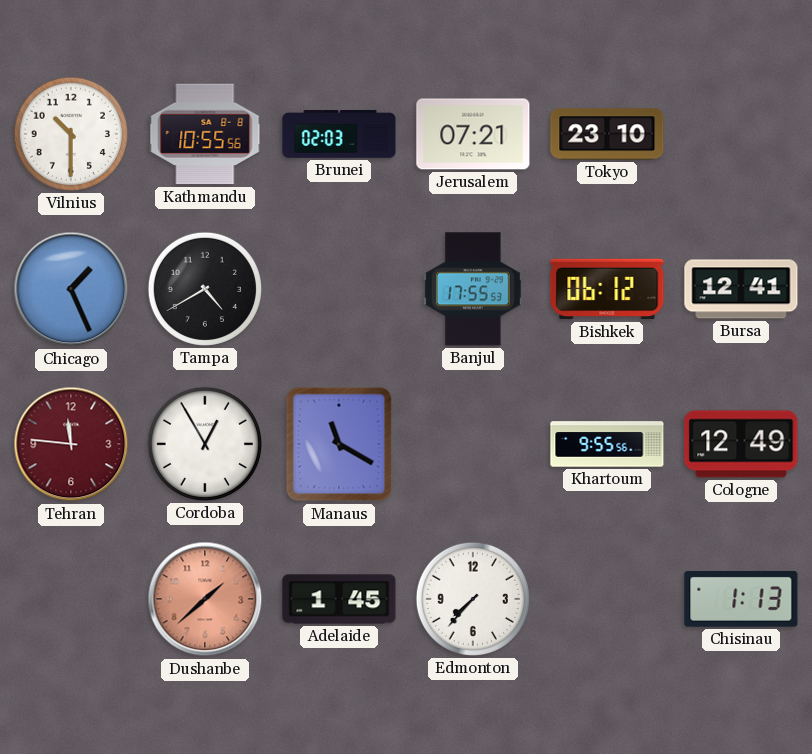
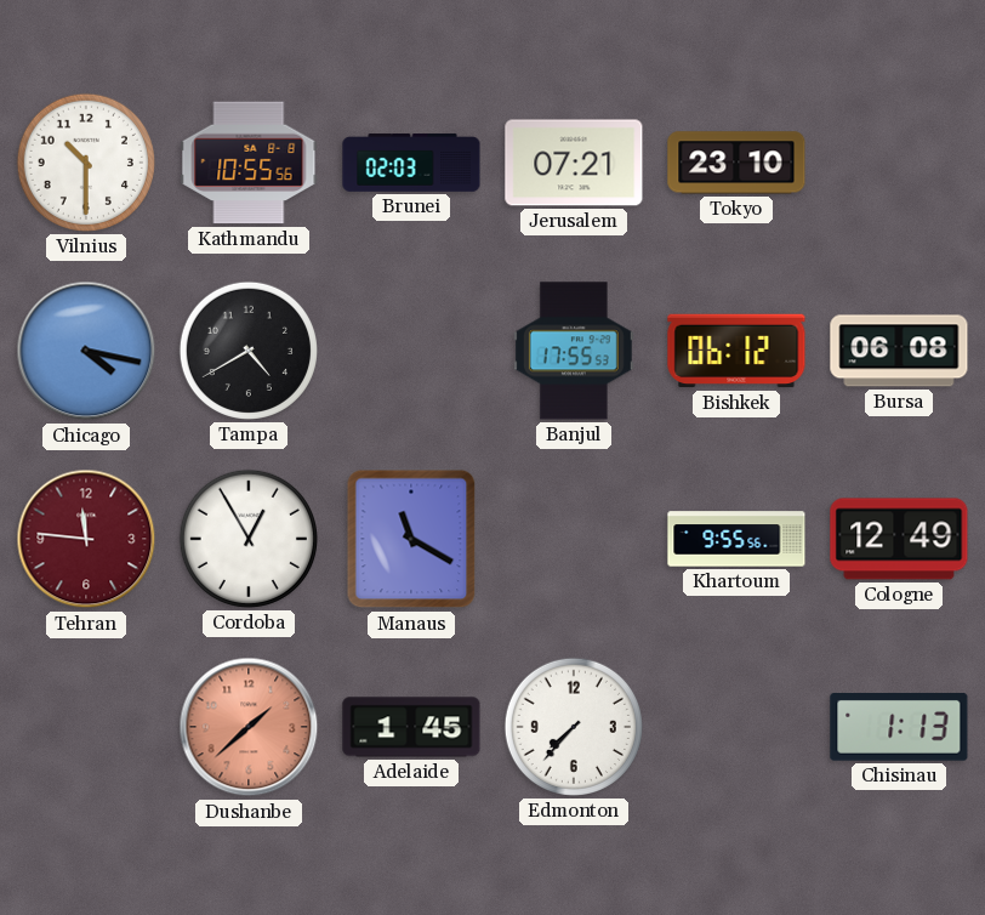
Chicago: 1:26 -> 4:17
Bursa: 12:41 -> 06:08
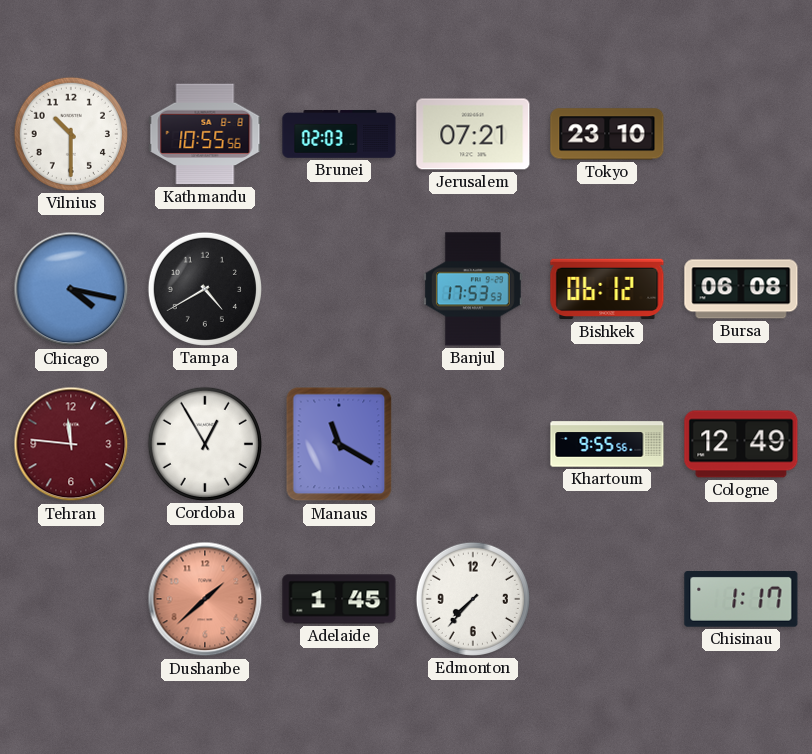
Banjul: 17:55 -> 17:53
Chisinau: 1:13 -> 1:17
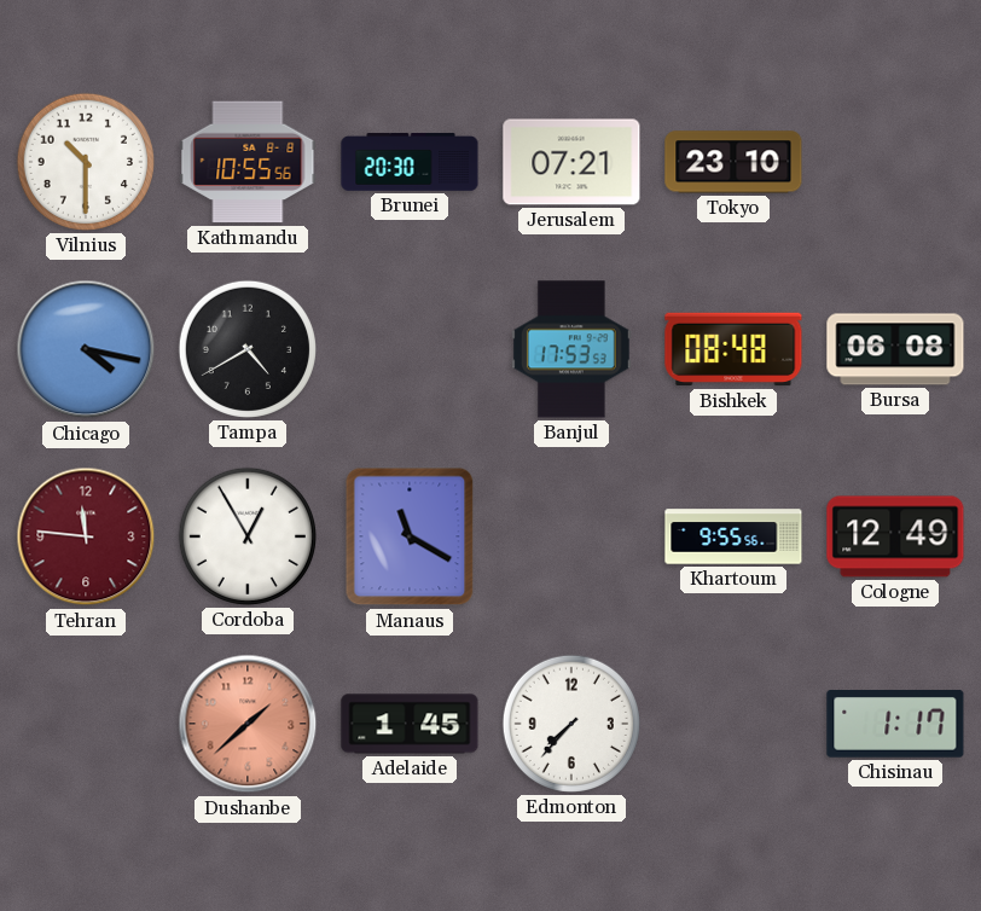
Brunei: 02:03 -> 20:30
Bishkek: 06:12 -> 08:48
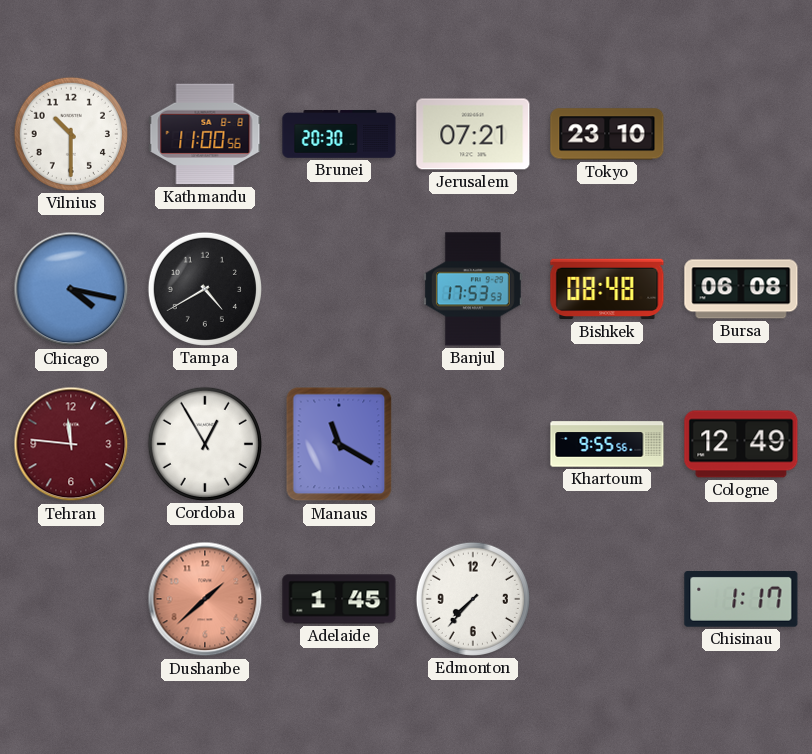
Kathmandu: 10:55 -> 11:00
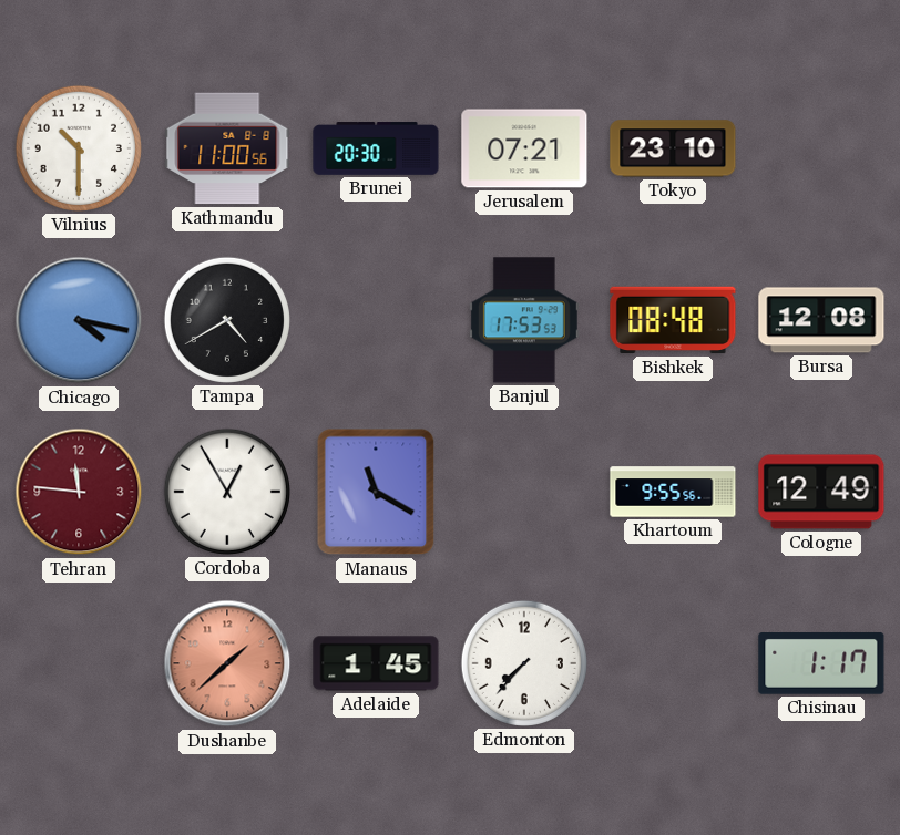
Bursa: 06:08 -> 12:08
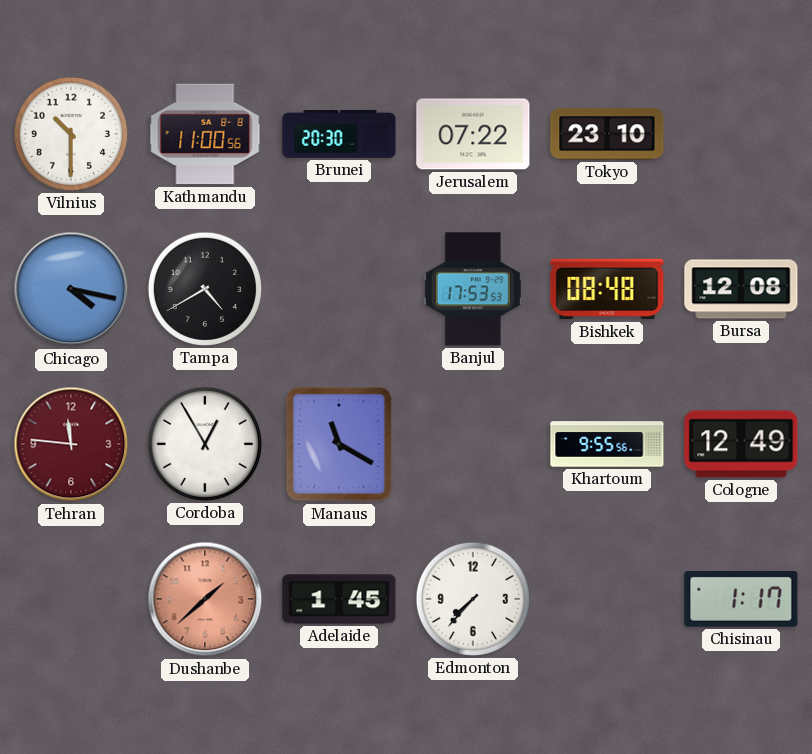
Jerusalem: 07:21 -> 07:22
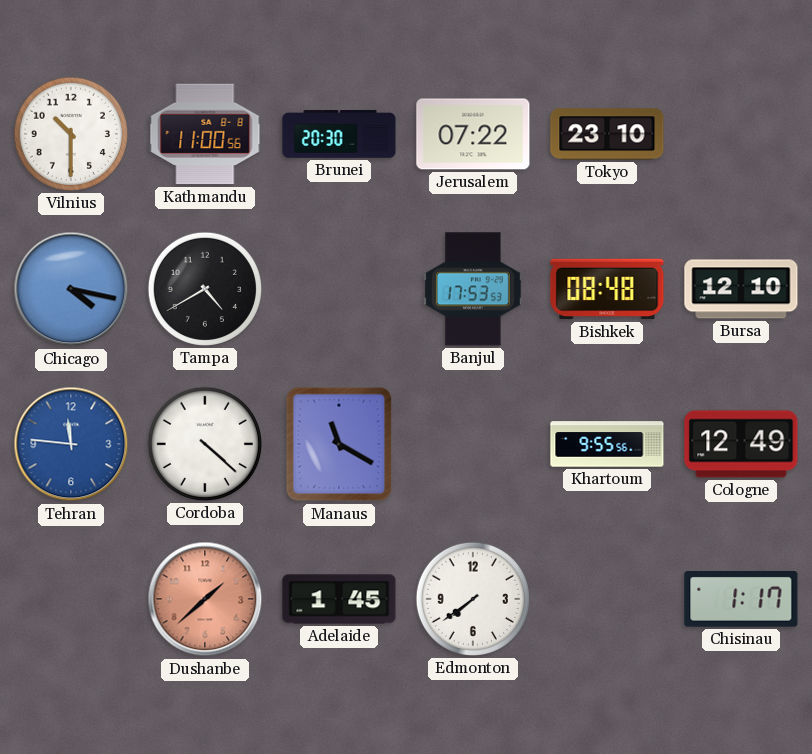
Bursa: 12:08 -> 12:10
Tehran dial: burgundy -> blue
Cordoba: 12:55 -> 4:22
Edmonton: 7:37 -> 7:39
